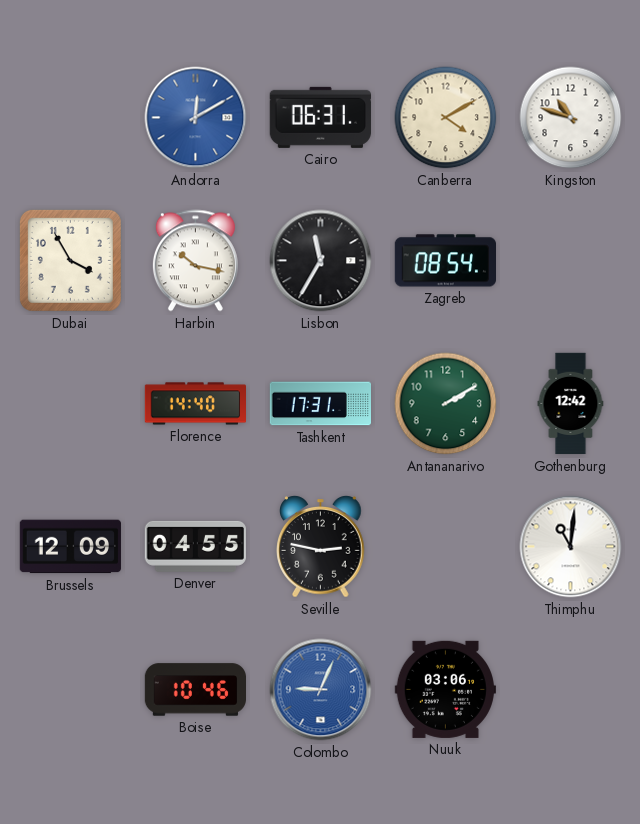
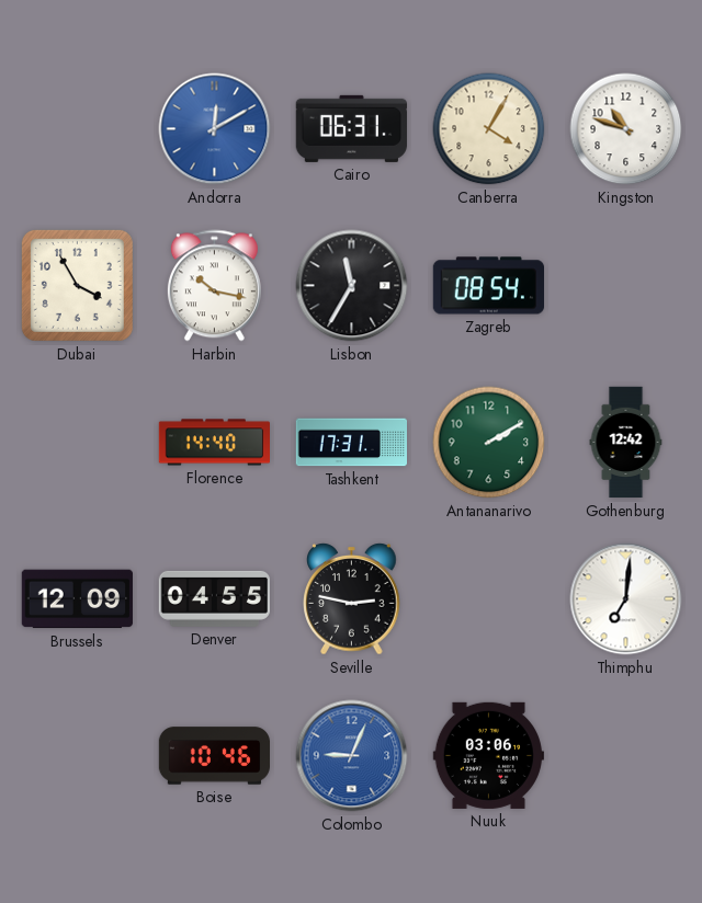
Canberra: 4:10 -> 4:05
Thimphu: 11:01 -> 7:01
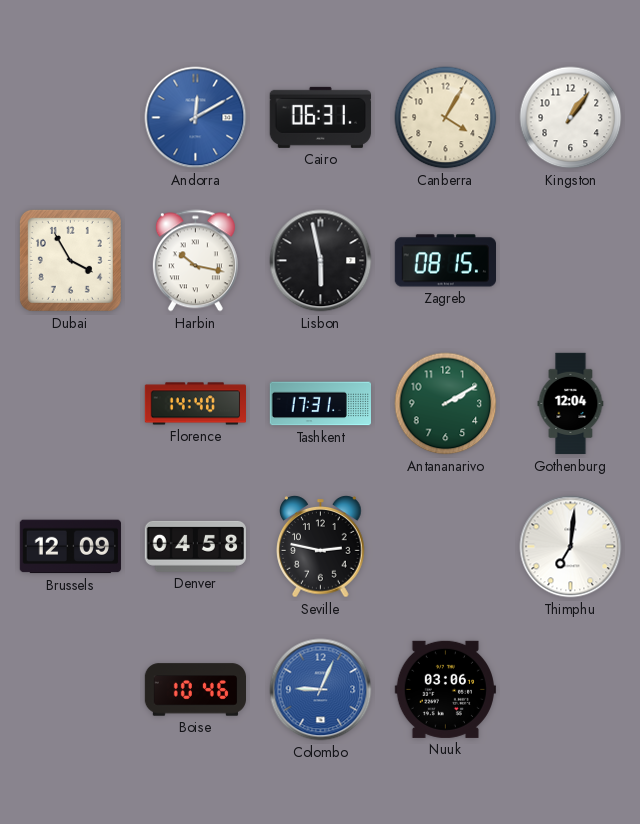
Kingston: 10:48 -> 1:06
Lisbon: 11:35 -> 5:58
Zagreb: 08:54 -> 08:15
Gothenburg: 12:42 -> 12:04
Denver: 04:55 -> 04:58
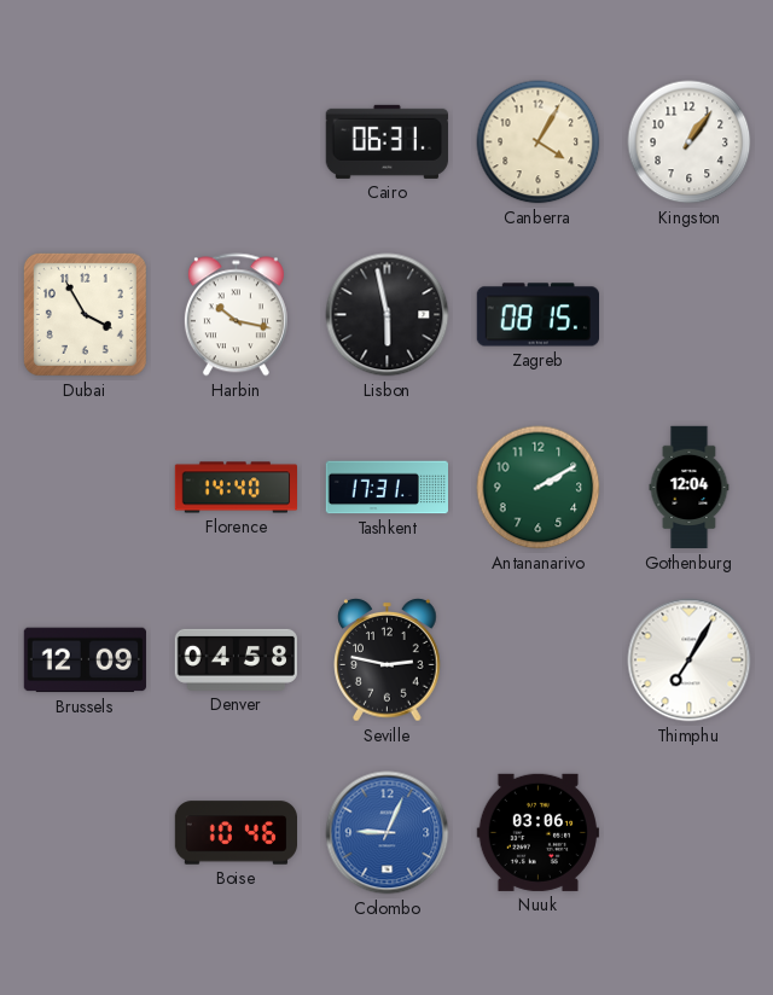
Andorra: 12:10 -> none
Thimphu: 7:01 -> 7:05
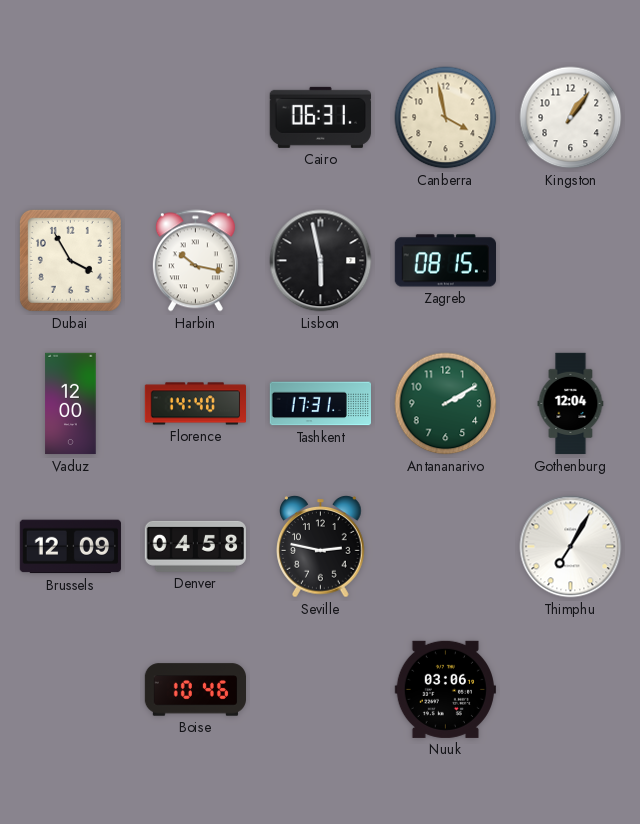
Canberra: 4:05 -> 3:58
Vaduz: none -> 12:00
Colombo: 9:04 -> none
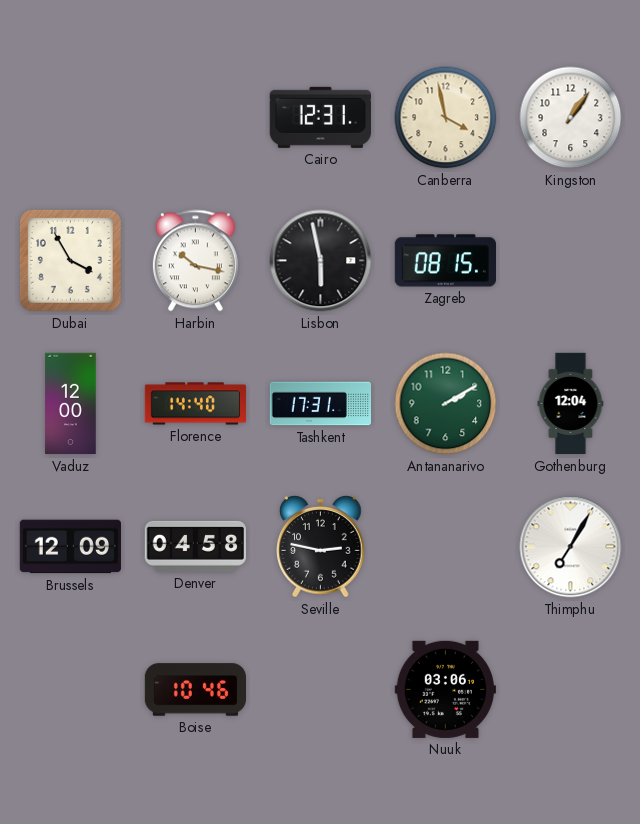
Cairo: 06:31 -> 12:31
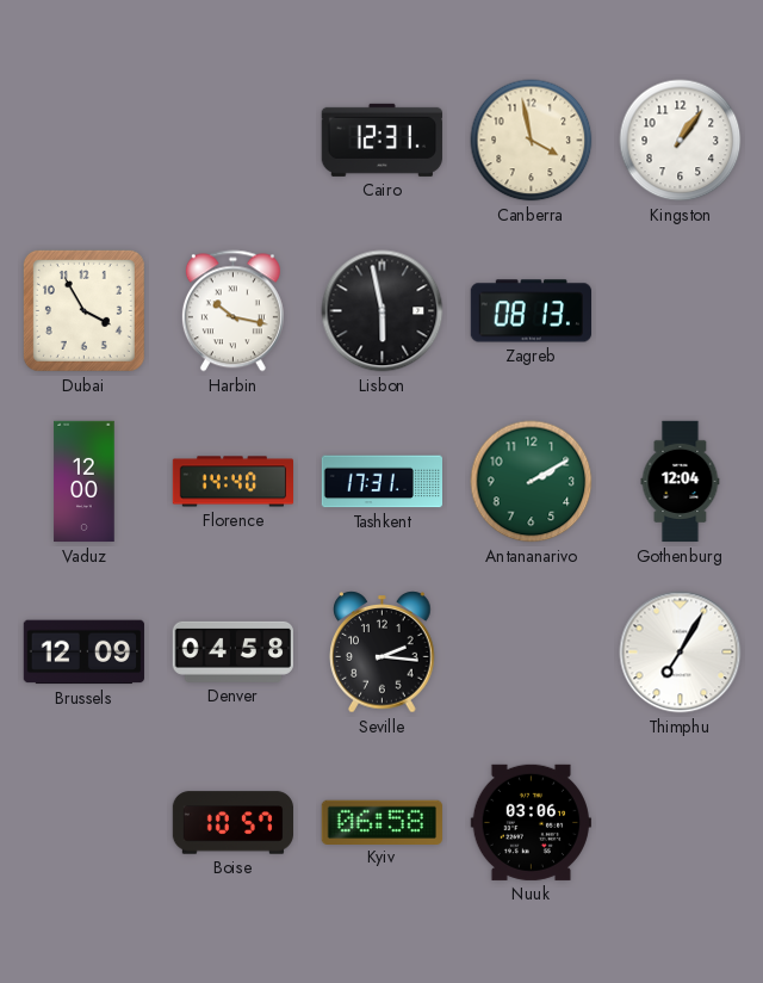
Zagreb: 08:15 -> 08:13
Seville: 2:47 -> 2:16
Boise: 10:46 -> 10:57
Kyiv: none -> 06:58
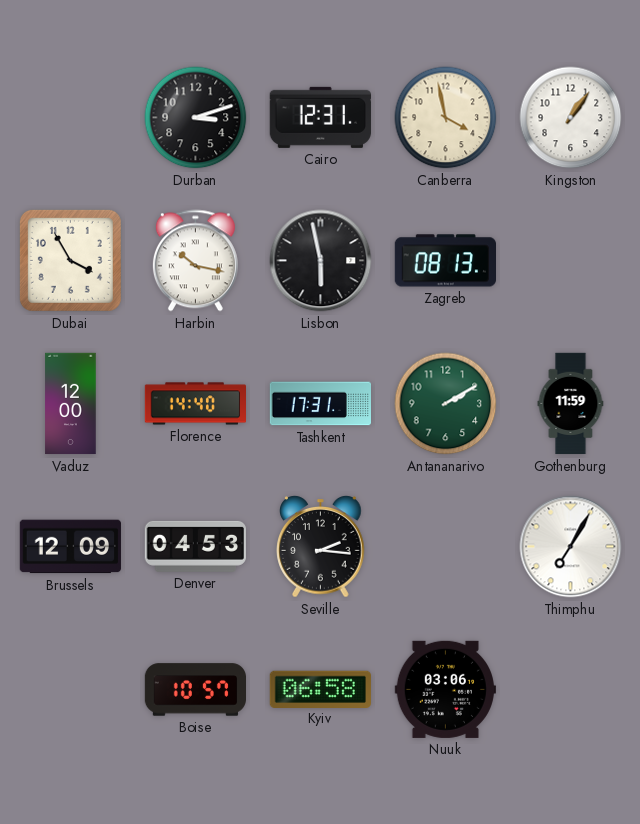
Durban: none -> 3:12
Gothenburg: 12:04 -> 11:59
Denver: 04:58 -> 04:53
